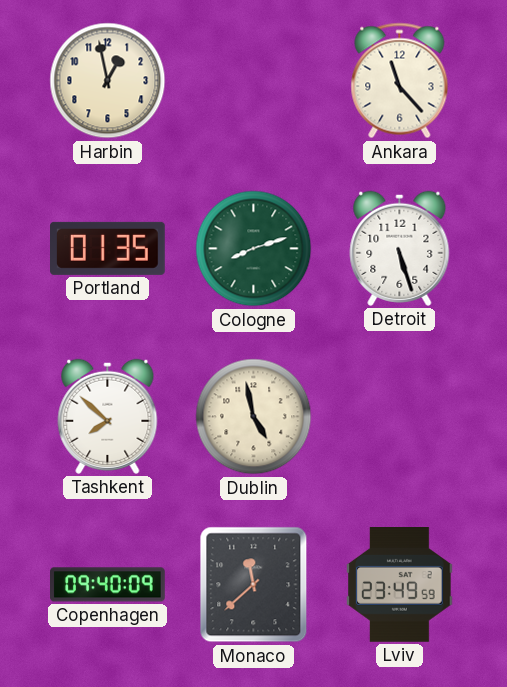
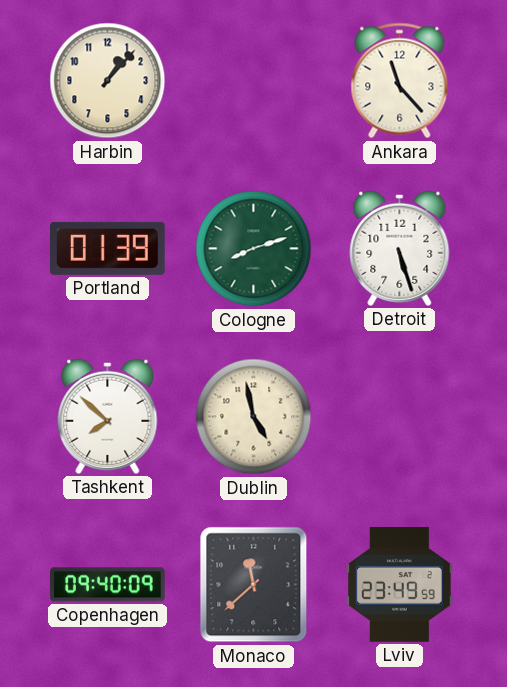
Harbin: 12:58 -> 1:07
Portland: 01:35 -> 01:39
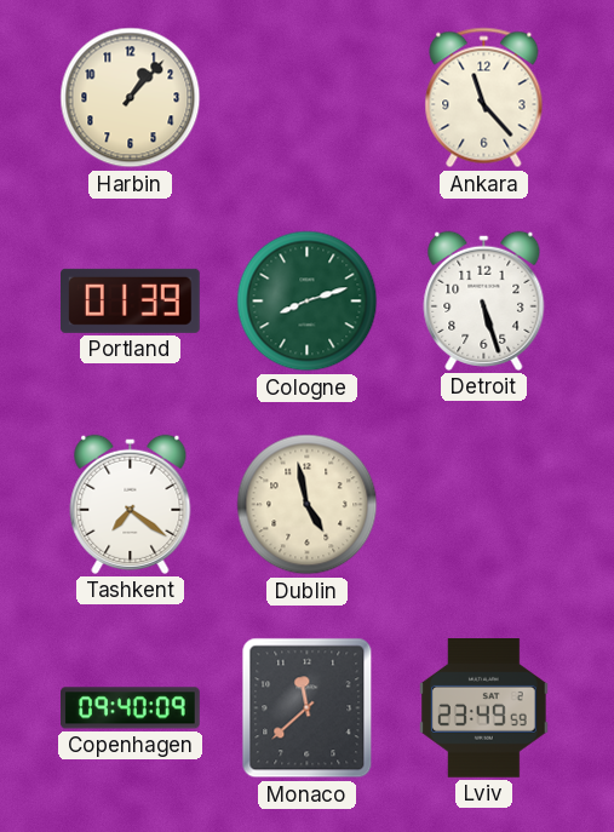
Tashkent: 7:52 -> 7:21
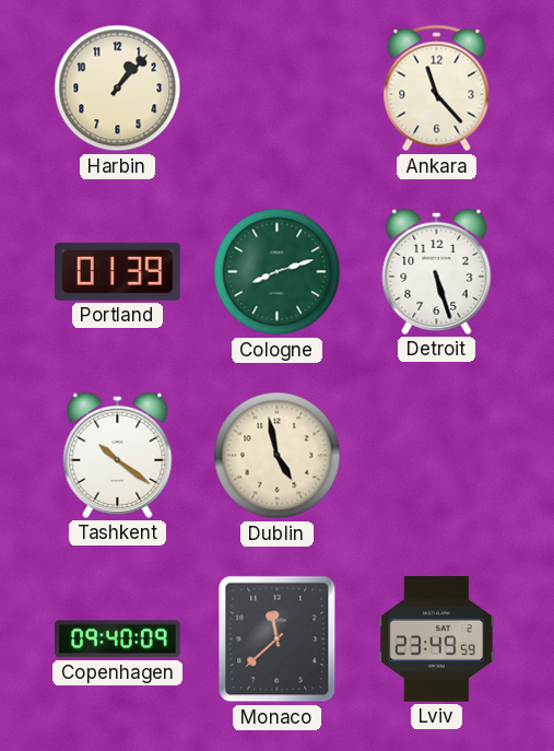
Tashkent: 7:21 -> 10:21
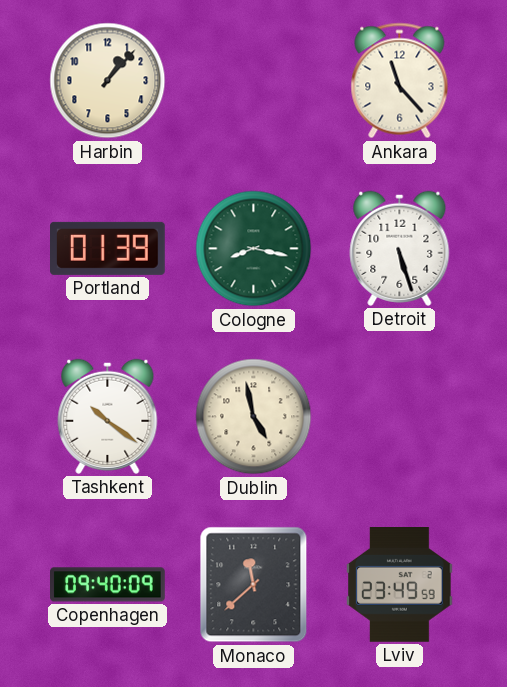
Cologne: 8:12 -> 8:17
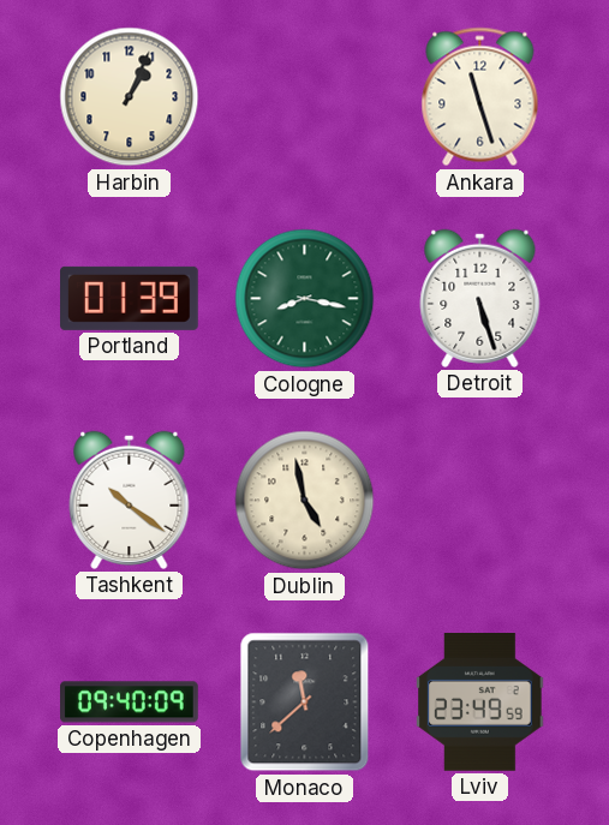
Harbin: 1:07 -> 1:04
Ankara: 11:23 -> 11:27
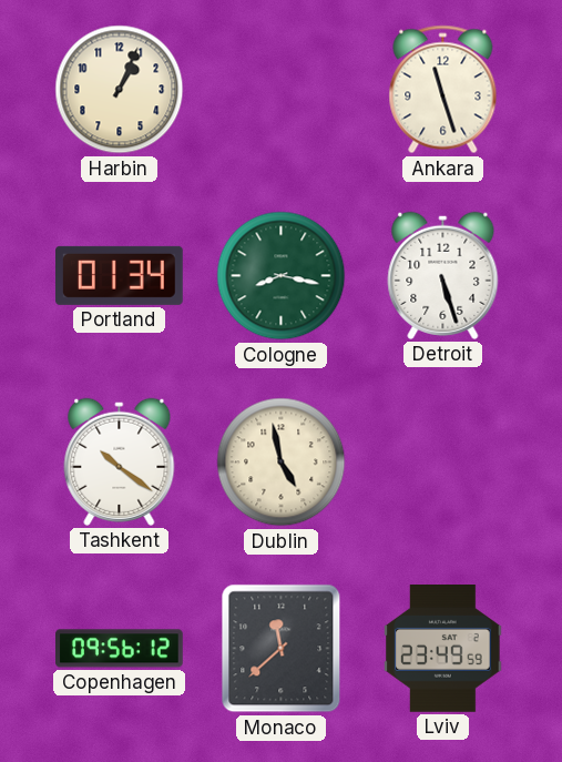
Portland: 01:39 -> 01:34
Copenhagen: 09:40 -> 09:56
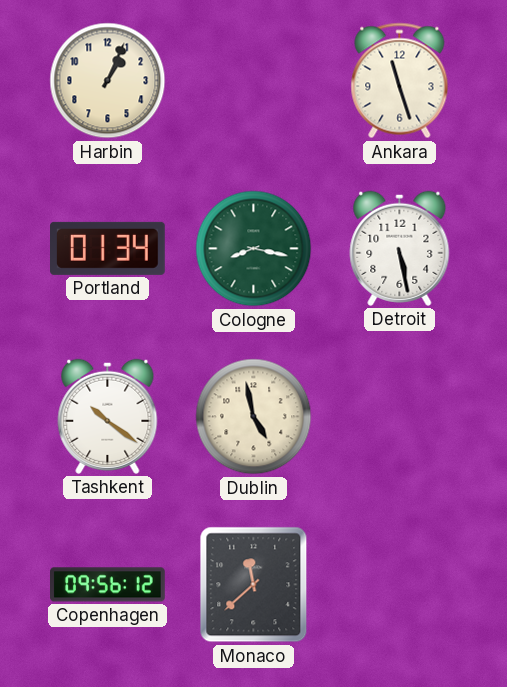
Detroit: 5:27 -> 5:28
Lviv: 23:49 -> none
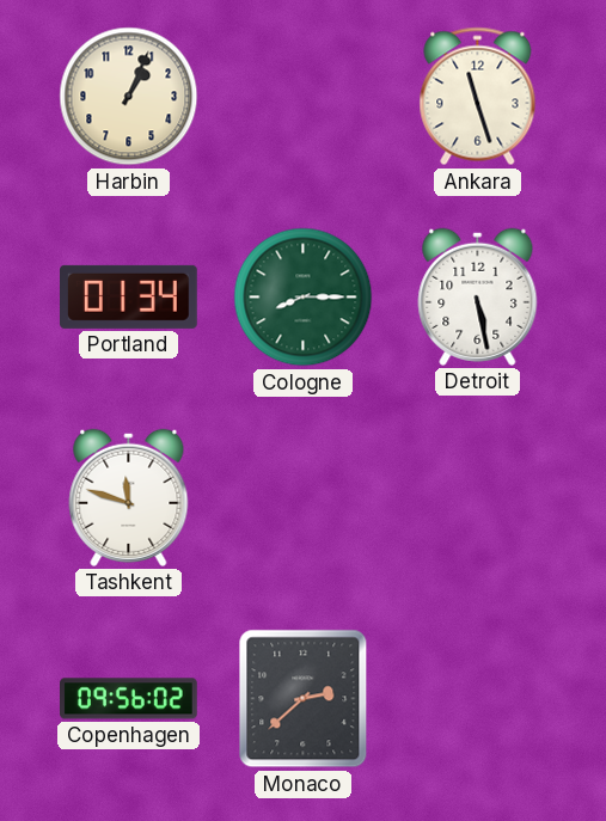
Cologne: 8:17 -> 8:15
Tashkent: 10:21 -> 11:48
Dublin: 4:58 -> none
Copenhagen: 09:56:12 -> 09:56:02
Monaco: 11:38 -> 2:38
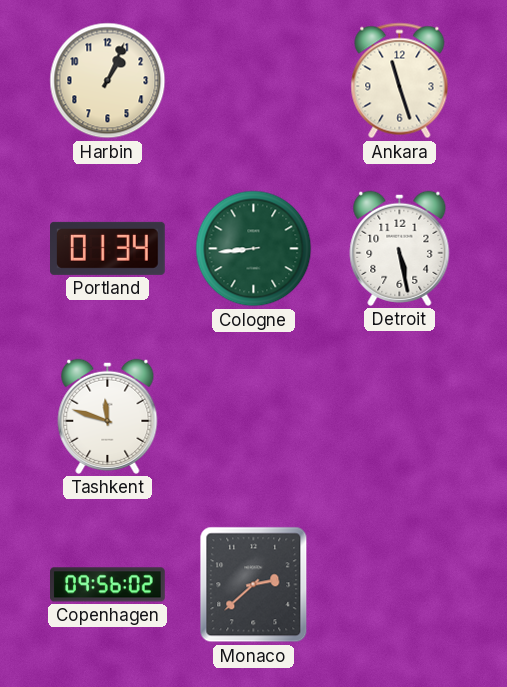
Cologne: 8:15 -> 8:44
